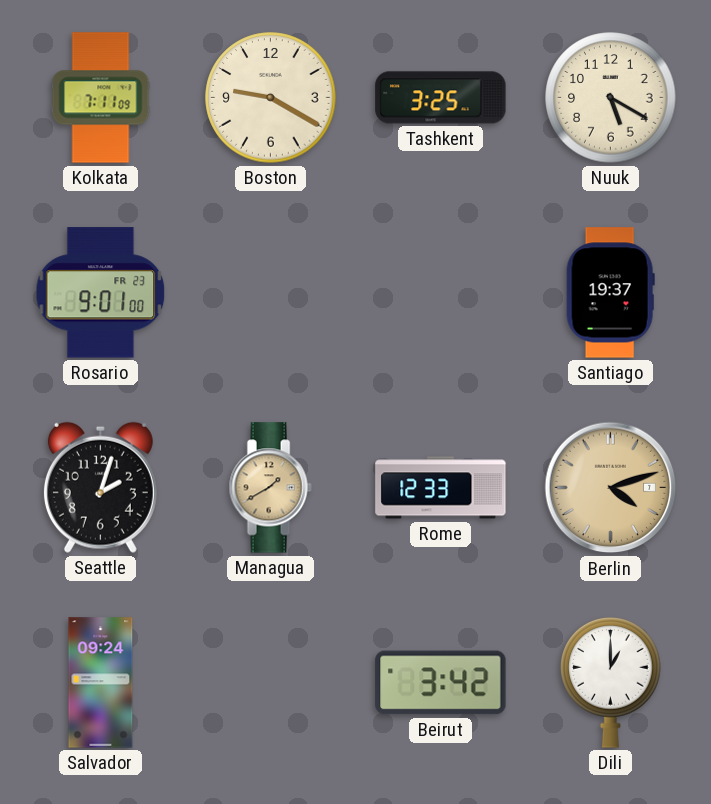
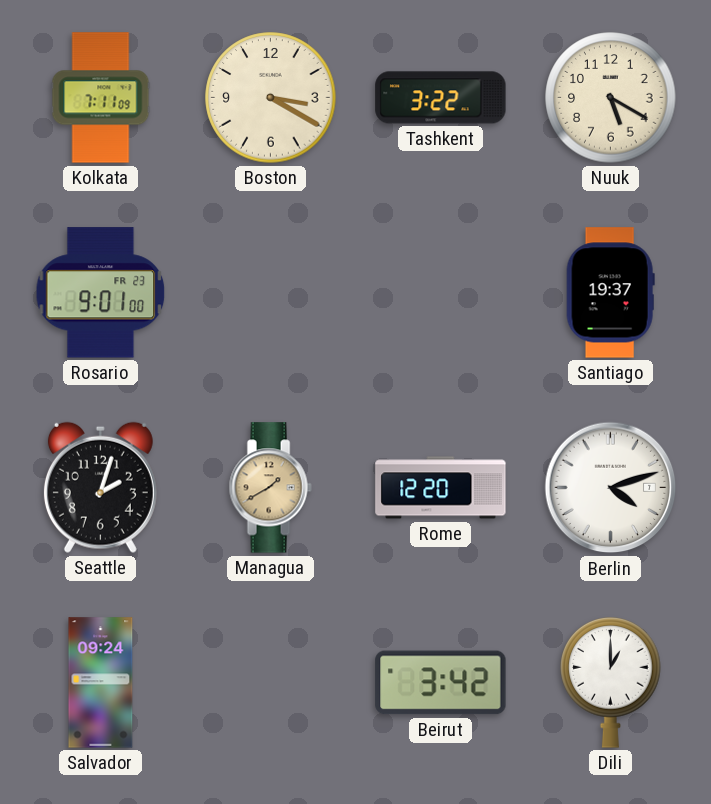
Boston: 9:20 -> 3:20
Tashkent: 3:25 -> 3:22
Rome: 12:33 -> 12:20
Berlin dial: champagne -> white
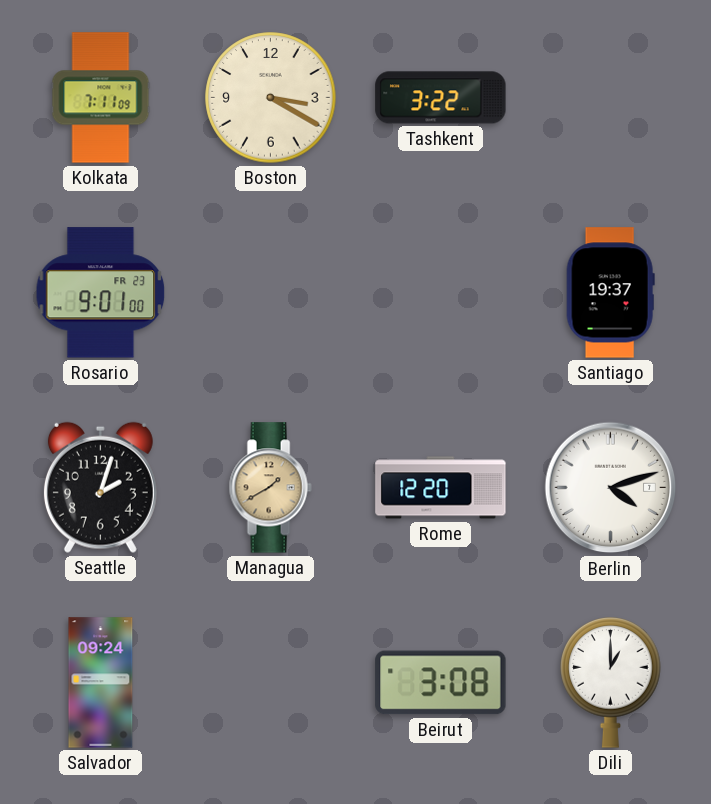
Nuuk: 5:20 -> none
Beirut: 3:42 -> 3:08
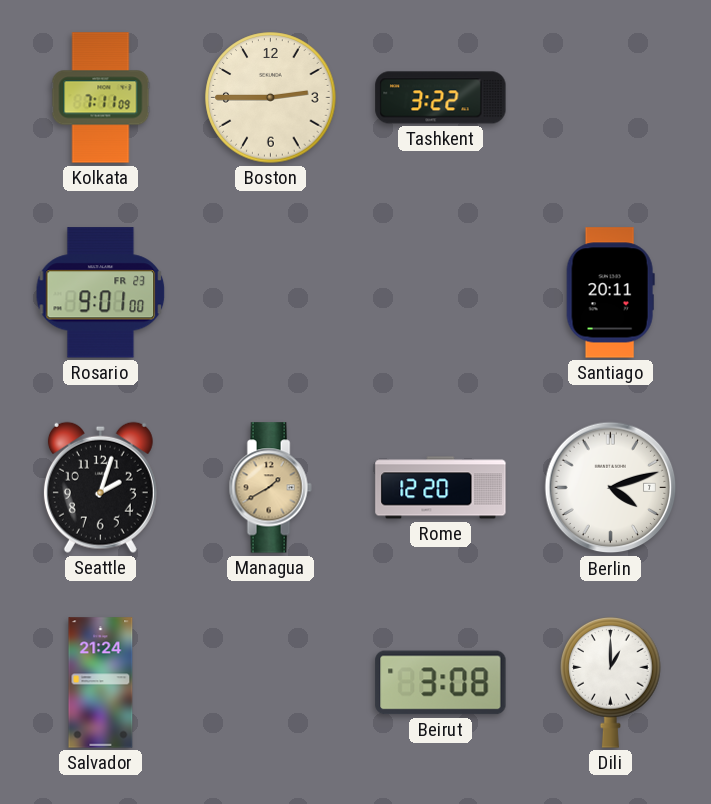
Boston: 3:20 -> 2:45
Santiago: 19:37 -> 20:11
Salvador: 09:24 -> 21:24
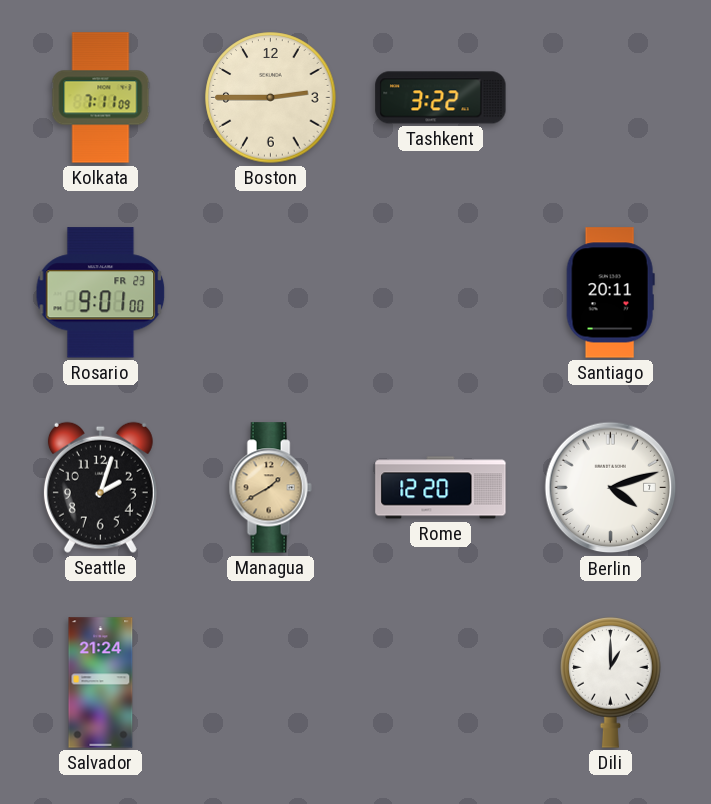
Beirut: 3:08 -> none
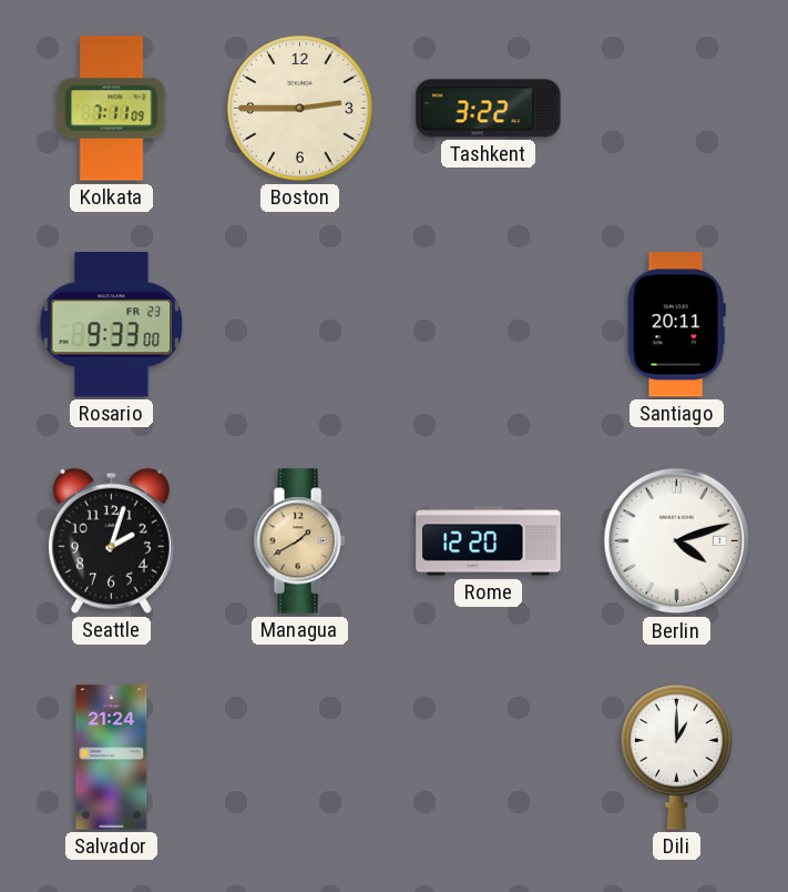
Rosario: 9:01 -> 9:33
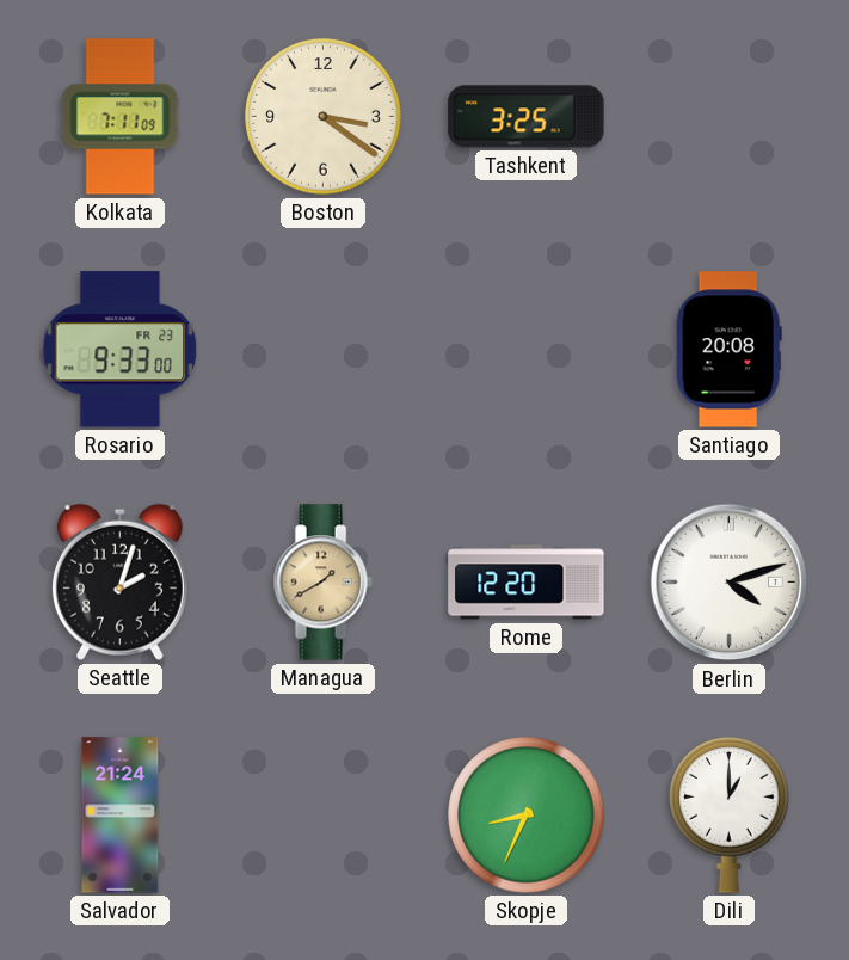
Boston: 2:45 -> 3:21
Tashkent: 3:22 -> 3:25
Santiago: 20:11 -> 20:08
Skopje: none -> 8:34
